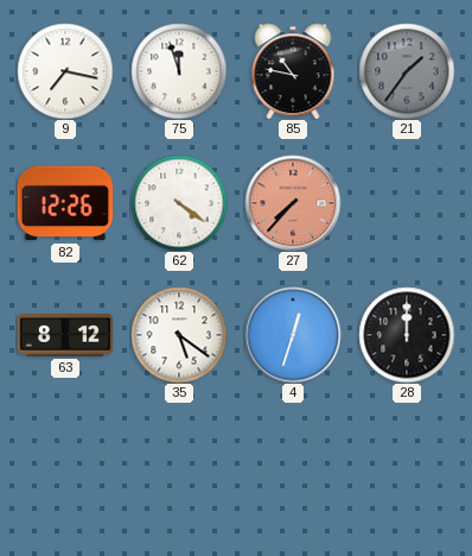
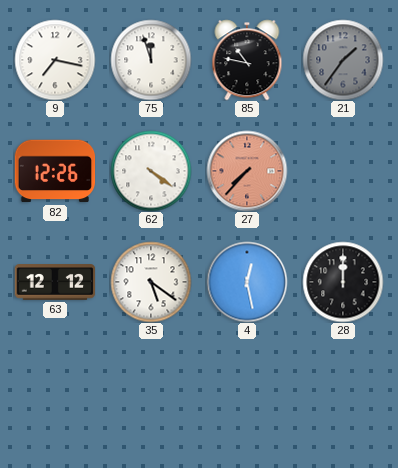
63: 8:12 -> 12:12
4: 12:33 -> 12:28
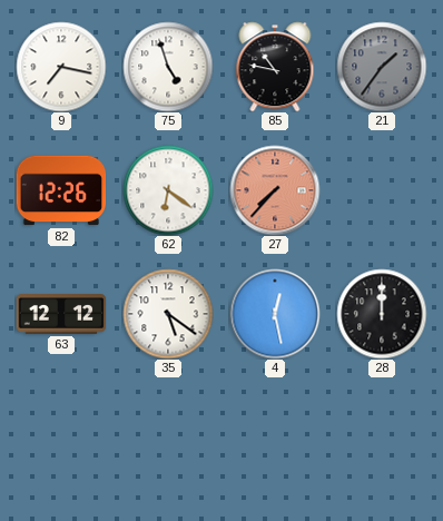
75: 11:57 -> 4:57
62: 4:21 -> 6:21
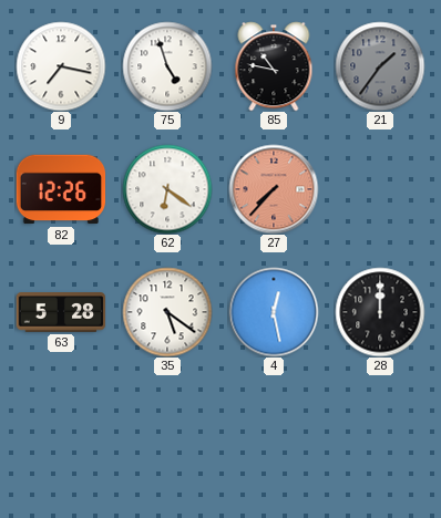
63: 12:12 -> 5:28
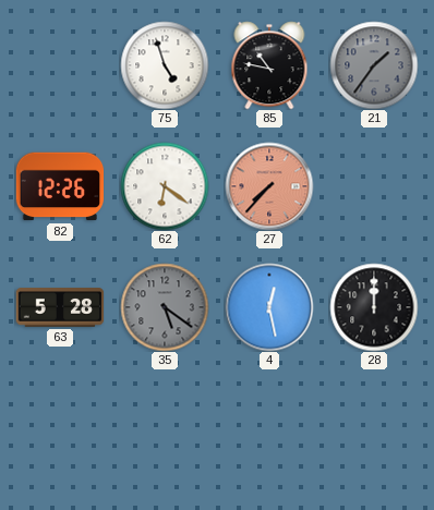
9: 7:17 -> none
35 dial: white -> grey
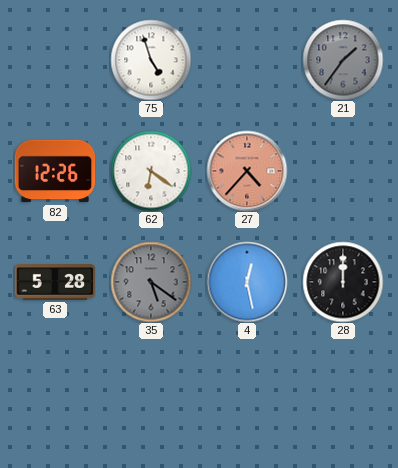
85: 10:47 -> none
27: 7:37 -> 4:37
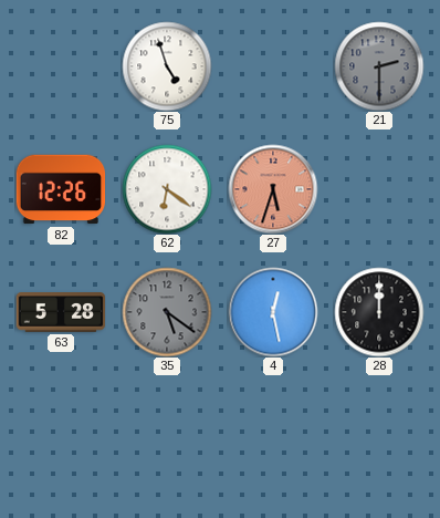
21: 1:36 -> 2:30
27: 4:37 -> 5:33
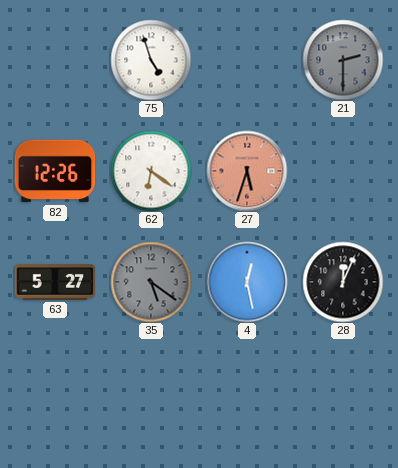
63: 5:28 -> 5:27
28: 12:00 -> 12:04
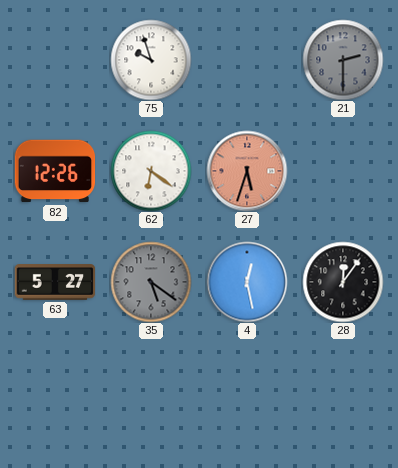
75: 4:57 -> 9:57
28: 12:04 -> 12:06
